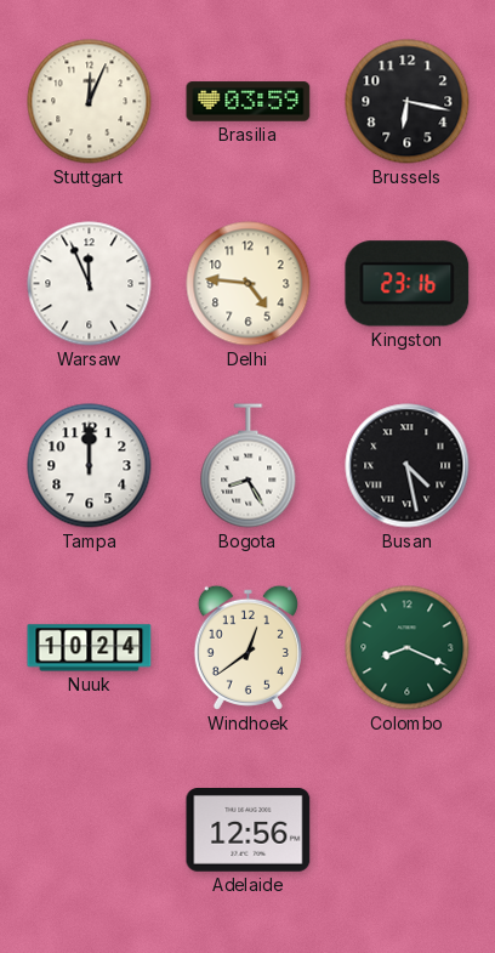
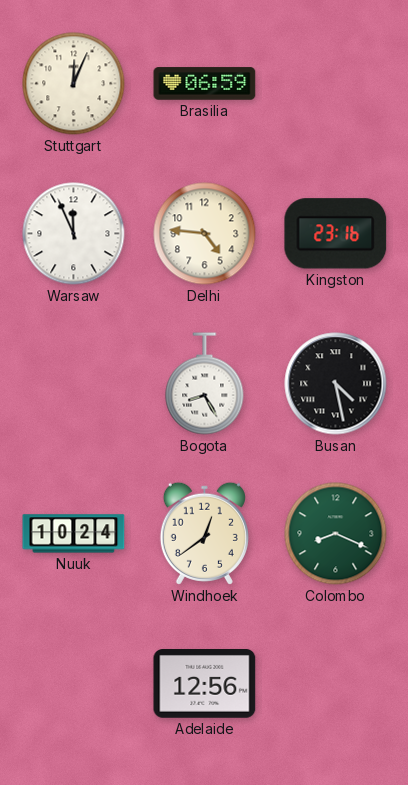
Brasilia: 03:59 -> 06:59
Brussels: 6:17 -> none
Tampa: 12:00 -> none
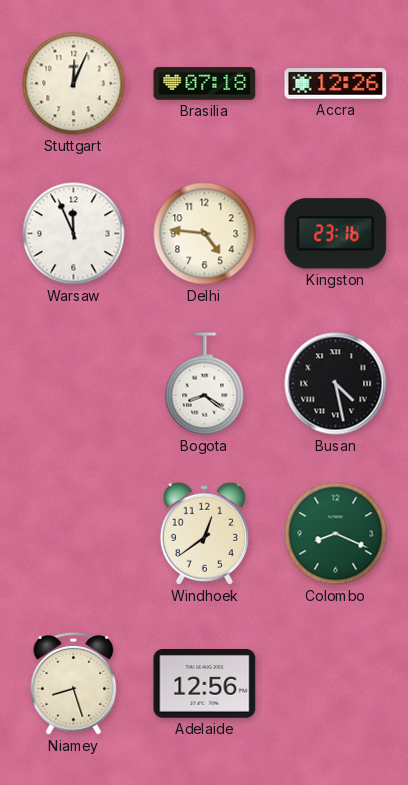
Brasilia: 06:59 -> 07:18
Accra: none -> 12:26
Bogota: 8:25 -> 8:21
Nuuk: 10:24 -> none
Niamey: none -> 8:27
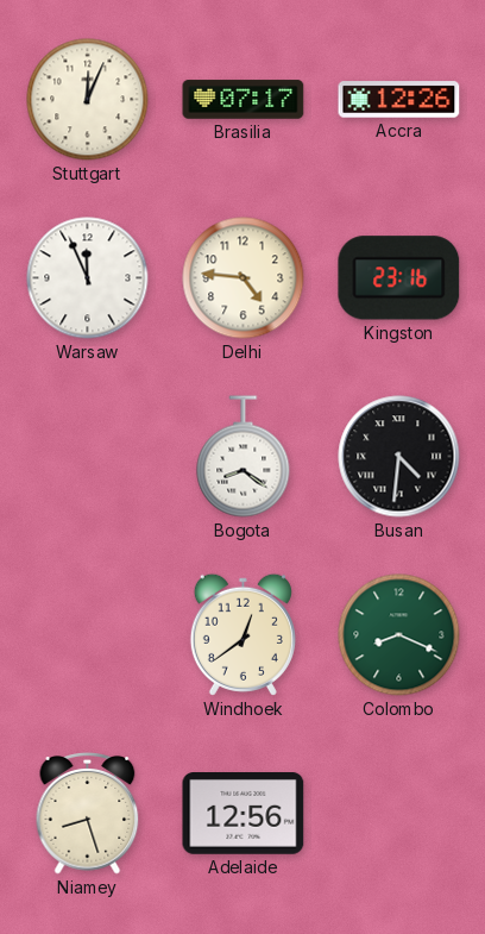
Brasilia: 07:18 -> 07:17
Busan: 4:28 -> 4:31
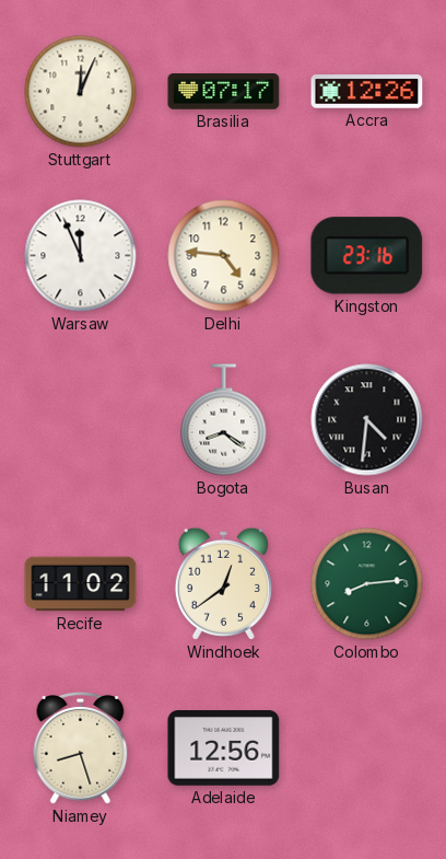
Recife: none -> 11:02
Colombo: 8:19 -> 8:14
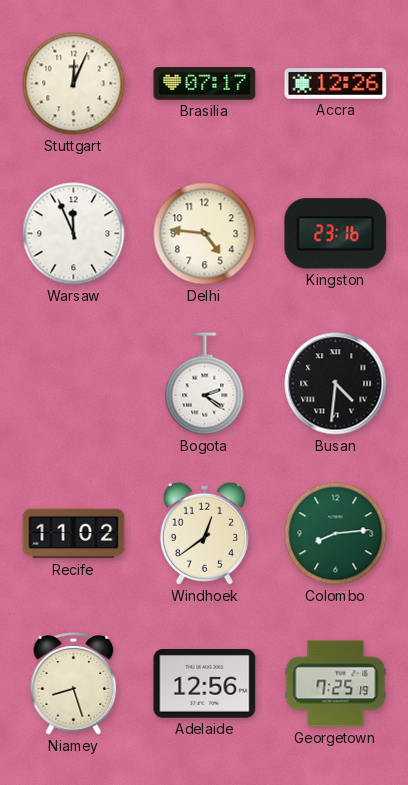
Bogota: 8:21 -> 2:21
Georgetown: none -> 7:25
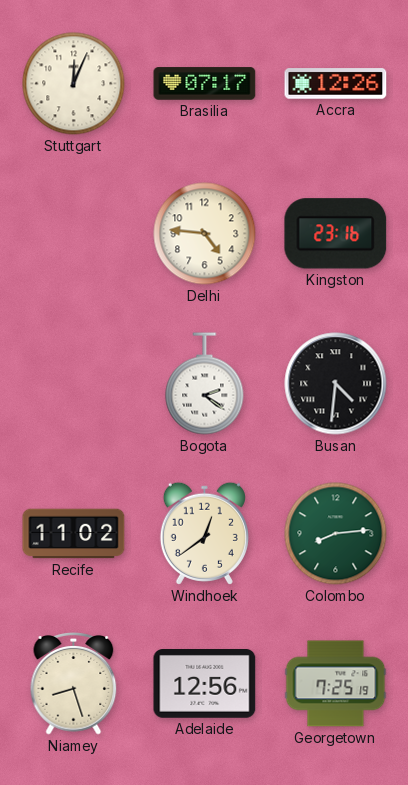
Warsaw: 11:56 -> none
